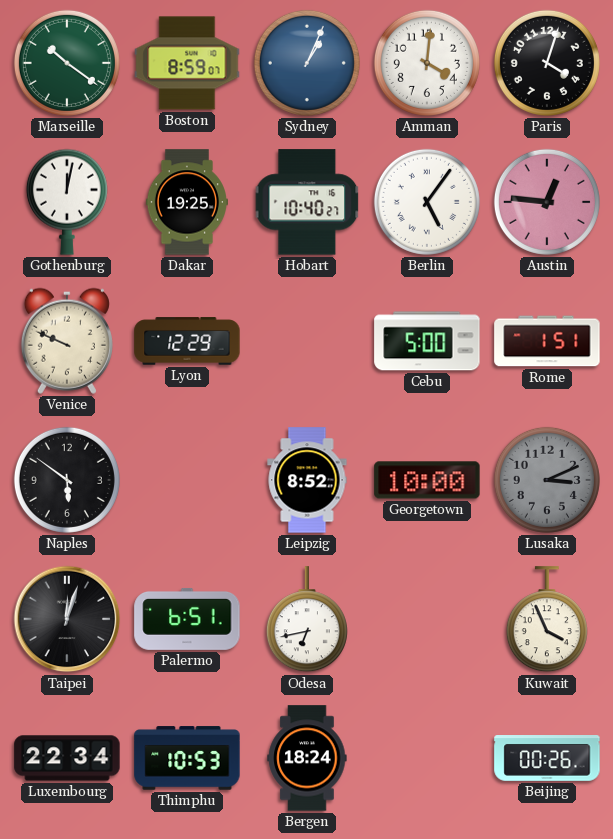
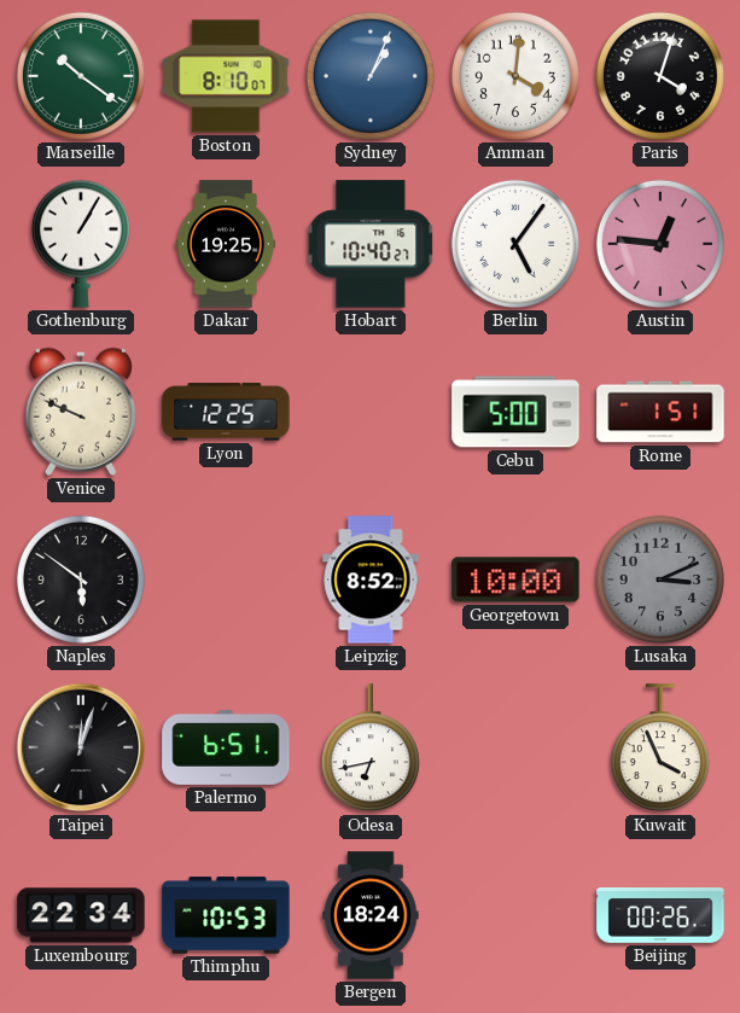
Boston: 8:59 -> 8:10
Gothenburg: 12:02 -> 1:05
Lyon: 12:29 -> 12:25
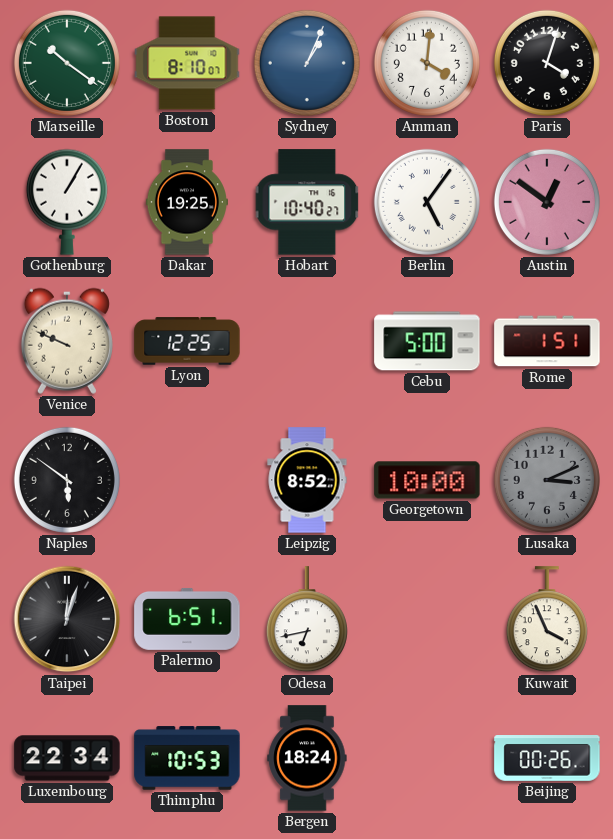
Austin: 12:46 -> 12:51
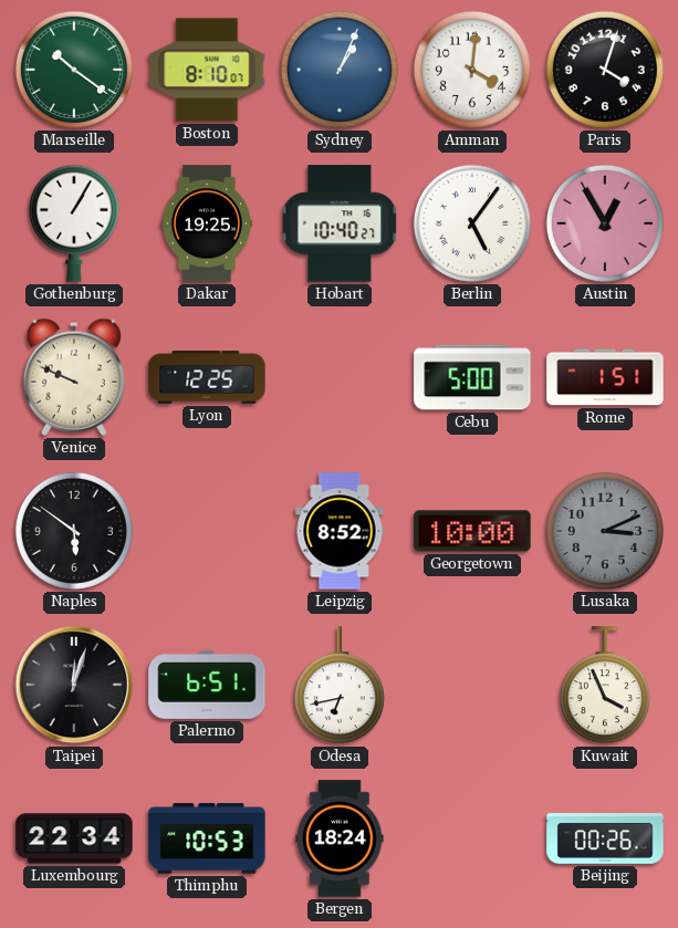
Austin: 12:51 -> 12:55
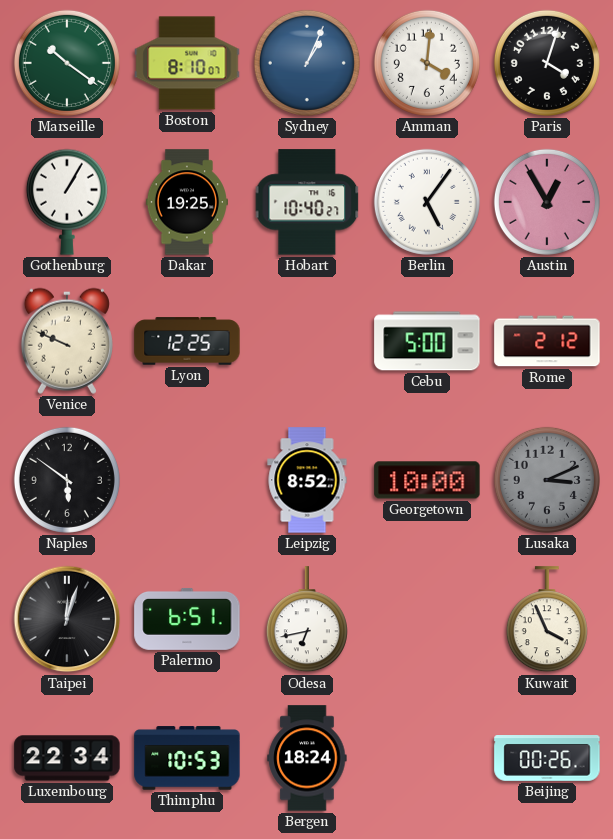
Rome: 1:51 -> 2:12
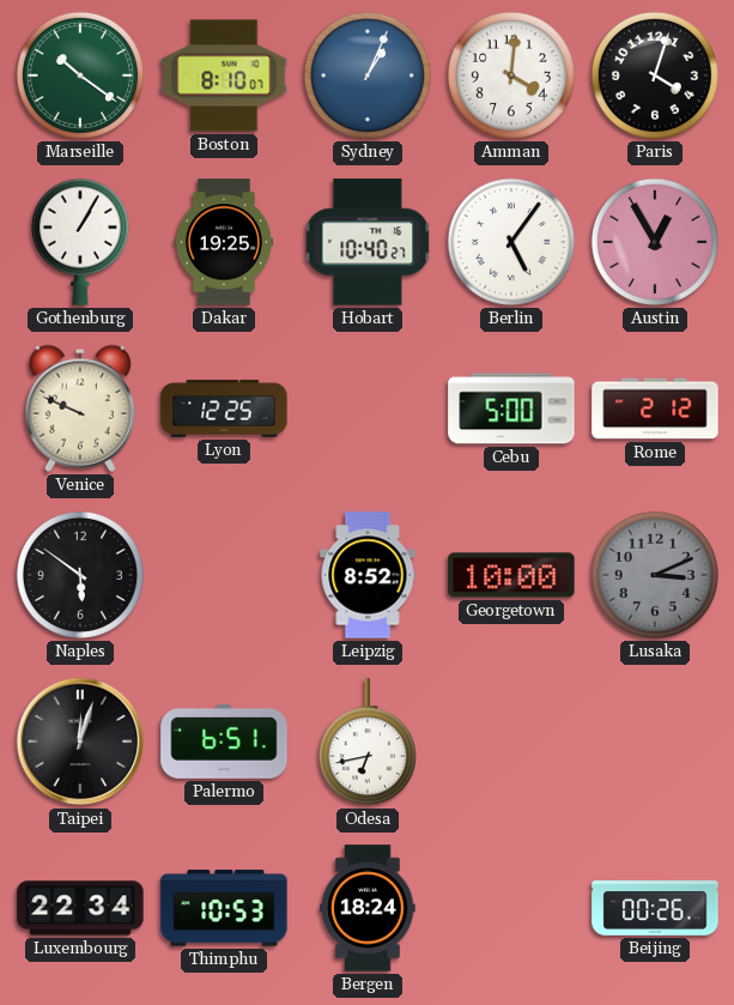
Kuwait: 3:56 -> none
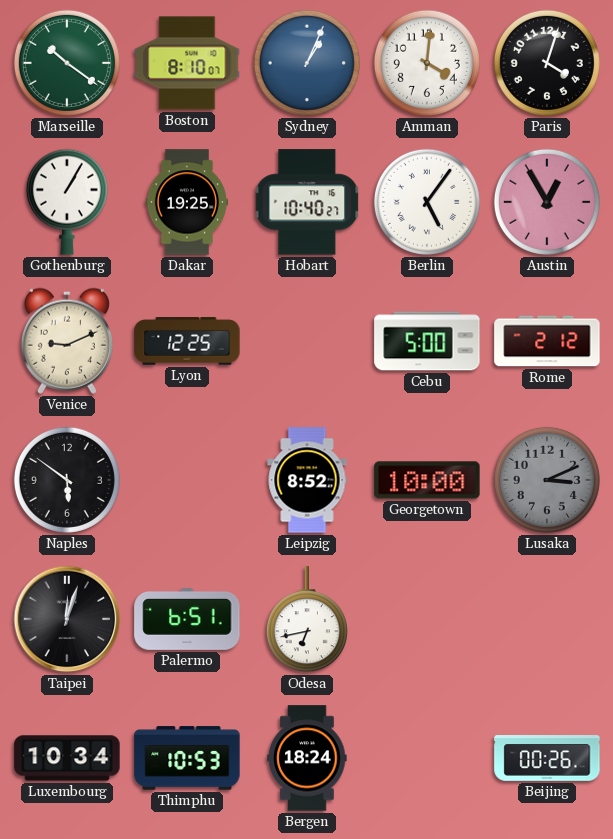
Venice: 9:49 -> 9:11
Luxembourg: 22:34 -> 10:34
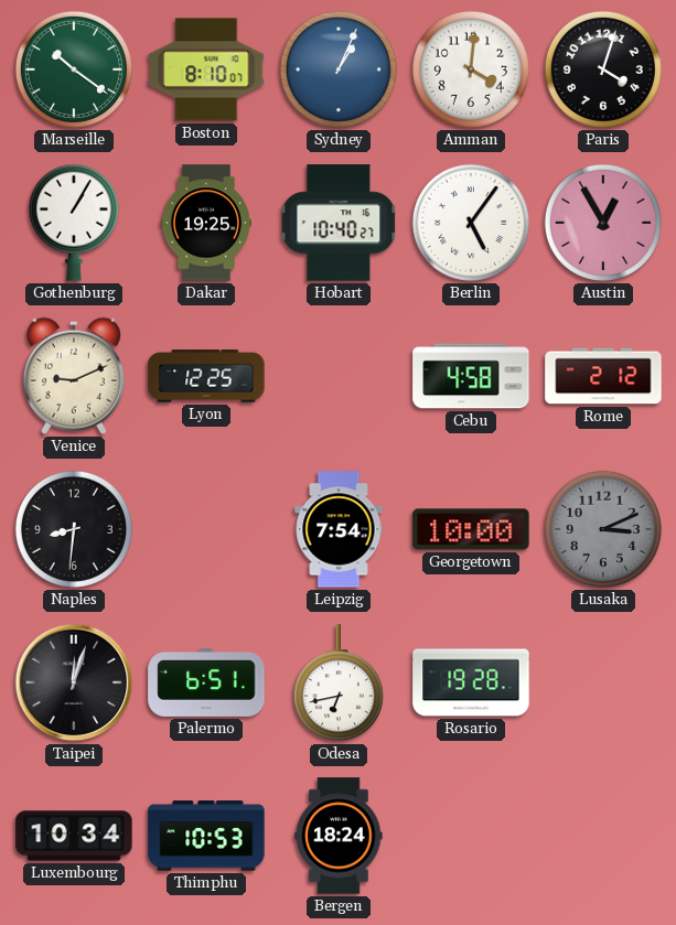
Cebu: 5:00 -> 4:58
Naples: 5:51 -> 8:31
Leipzig: 8:52 -> 7:54
Rosario: none -> 19:28
Beijing: 00:26 -> none
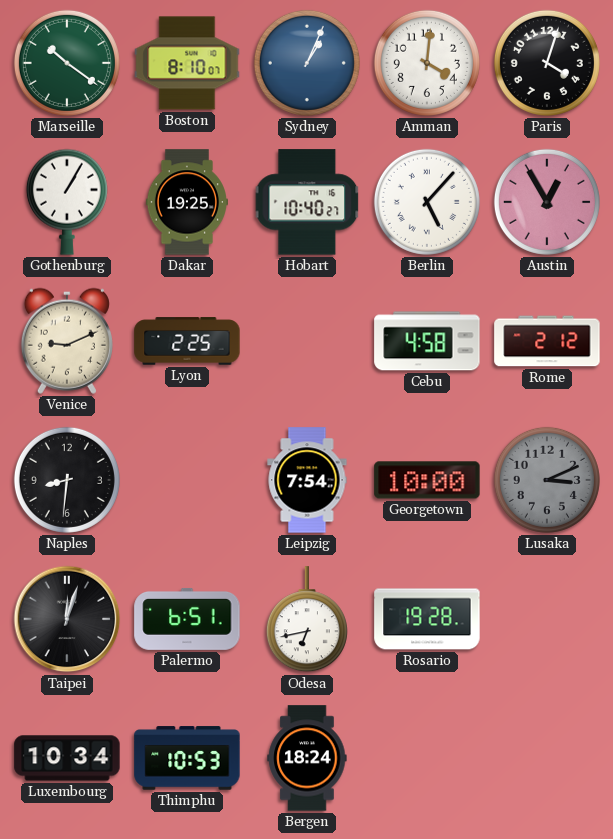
Berlin: 5:06 -> 5:07
Lyon: 12:25 -> 2:25
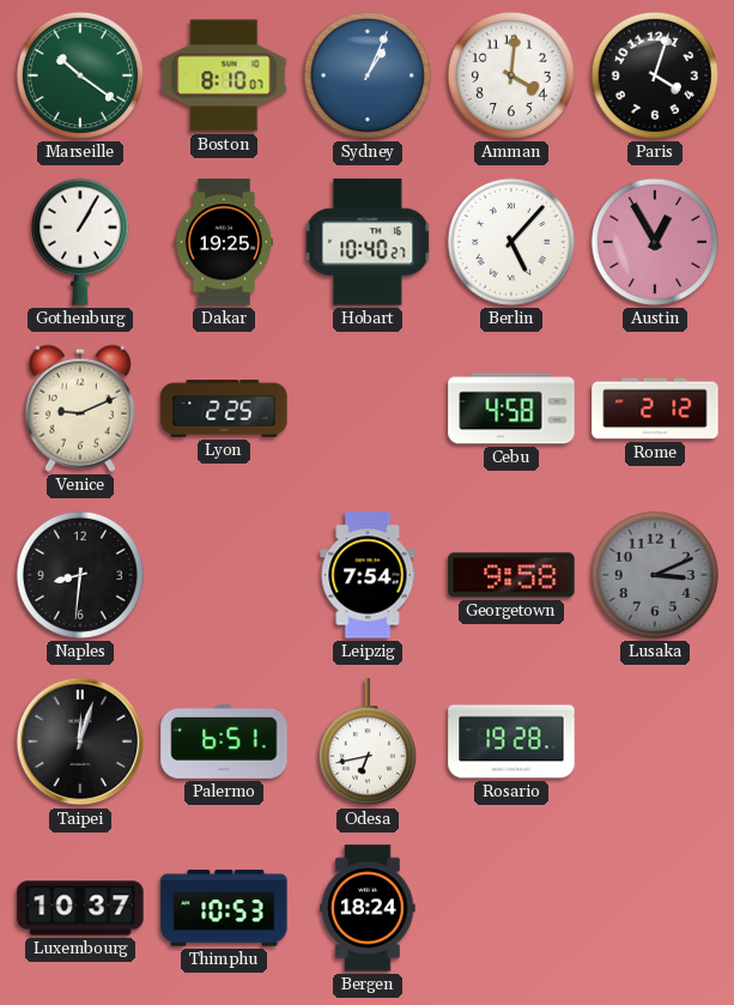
Georgetown: 10:00 -> 9:58
Luxembourg: 10:34 -> 10:37
